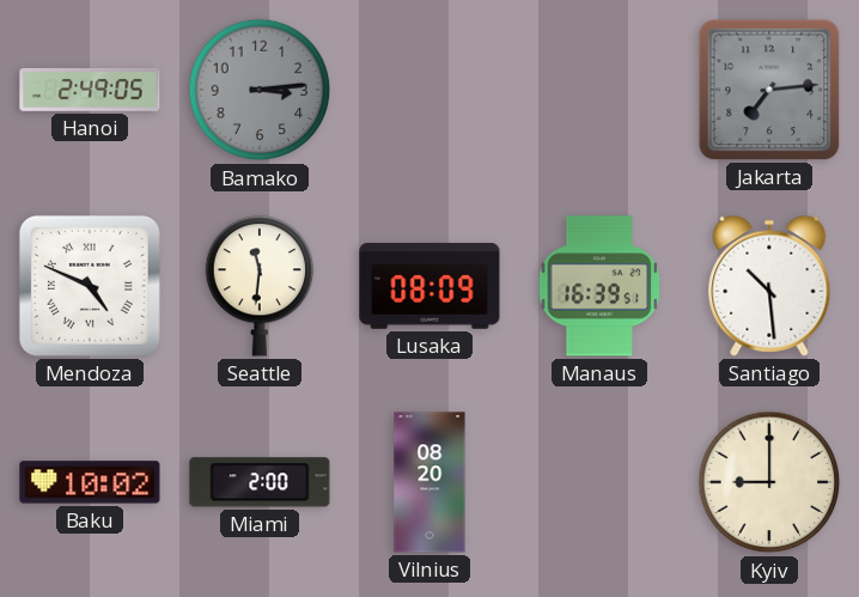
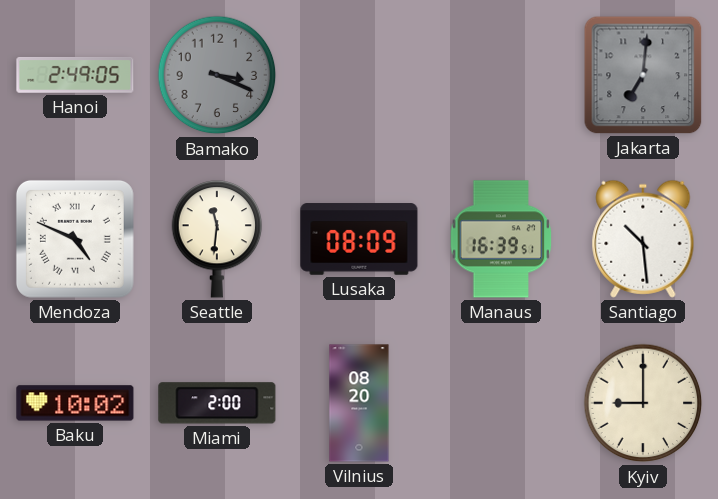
Bamako: 3:14 -> 3:19
Jakarta: 7:14 -> 7:01
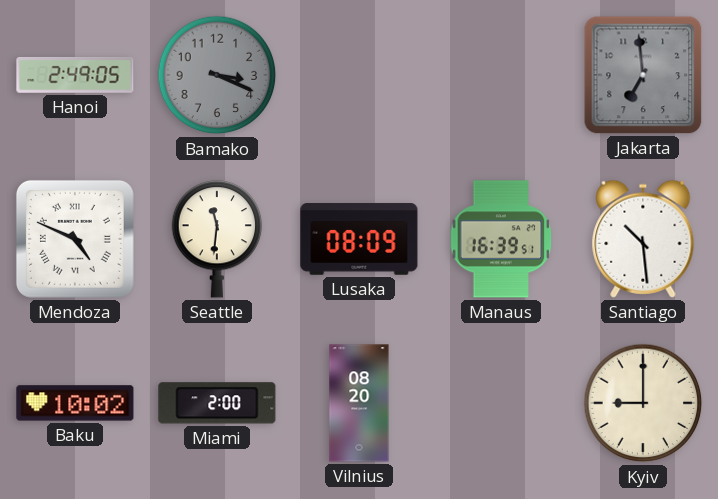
Jakarta: 7:01 -> 6:59
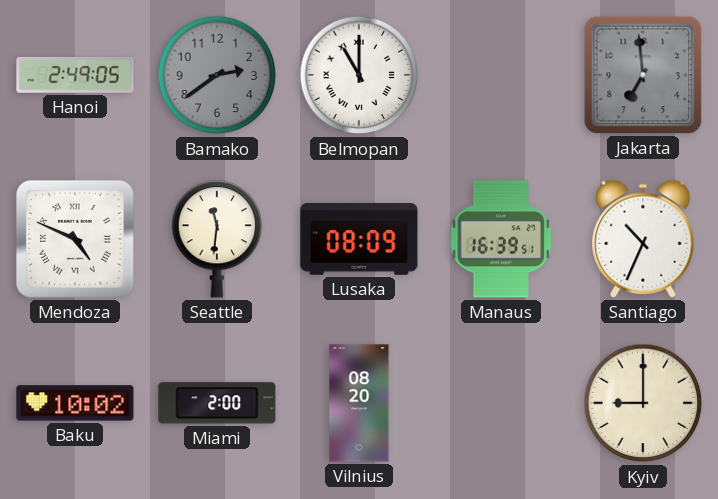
Bamako: 3:19 -> 2:39
Belmopan: none -> 11:00
Santiago: 10:29 -> 10:34
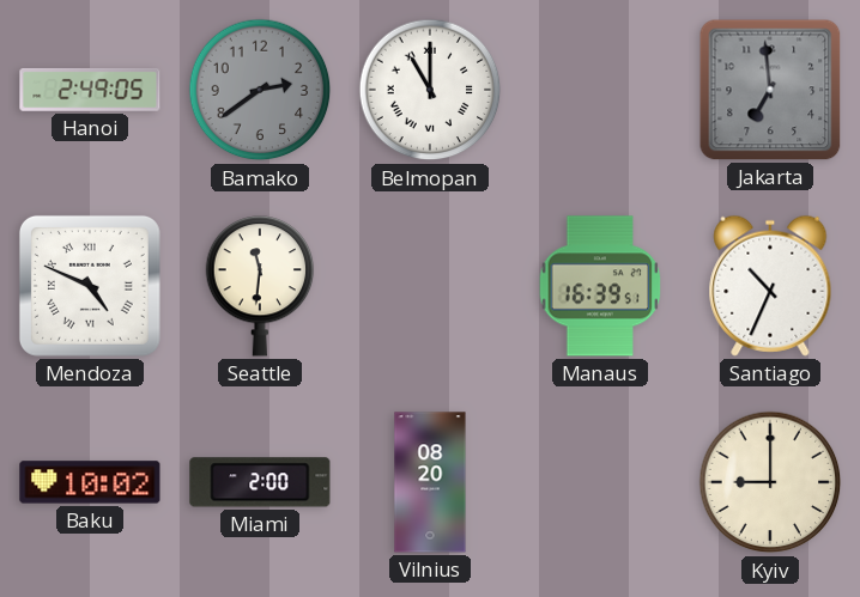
Lusaka: 08:09 -> none
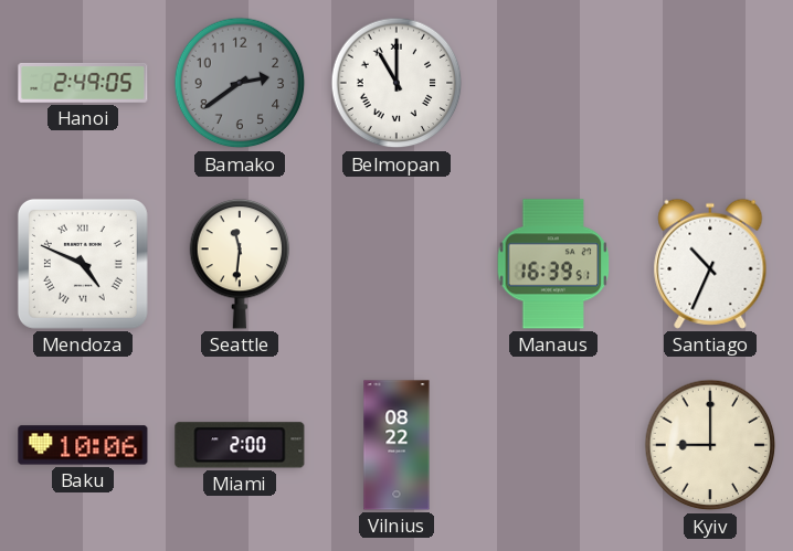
Jakarta: 6:59 -> none
Baku: 10:02 -> 10:06
Vilnius: 08:20 -> 08:22
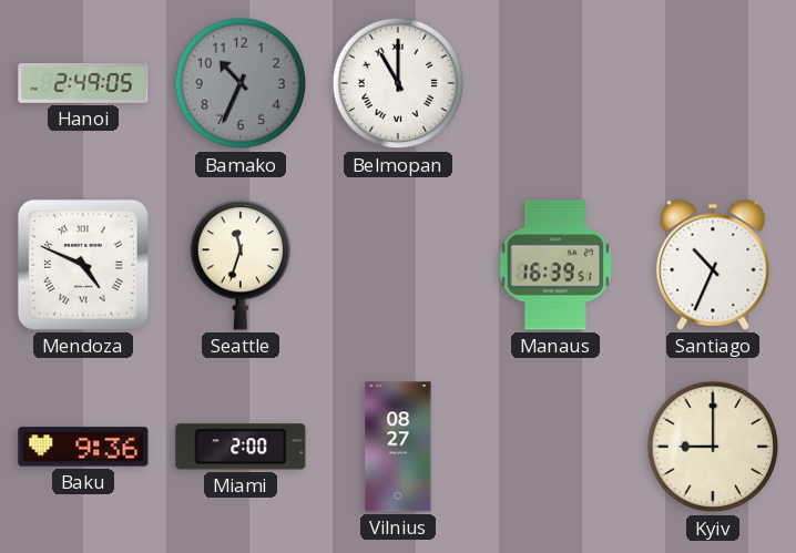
Bamako: 2:39 -> 10:34
Seattle: 11:31 -> 11:33
Baku: 10:06 -> 9:36
Vilnius: 08:22 -> 08:27
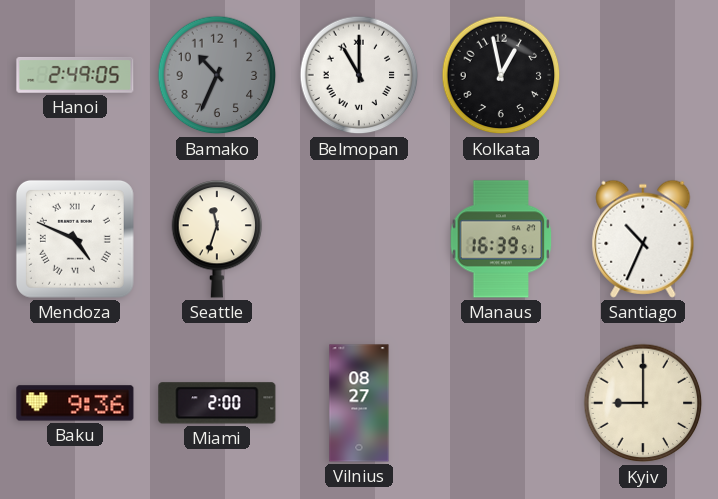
Kolkata: none -> 12:58
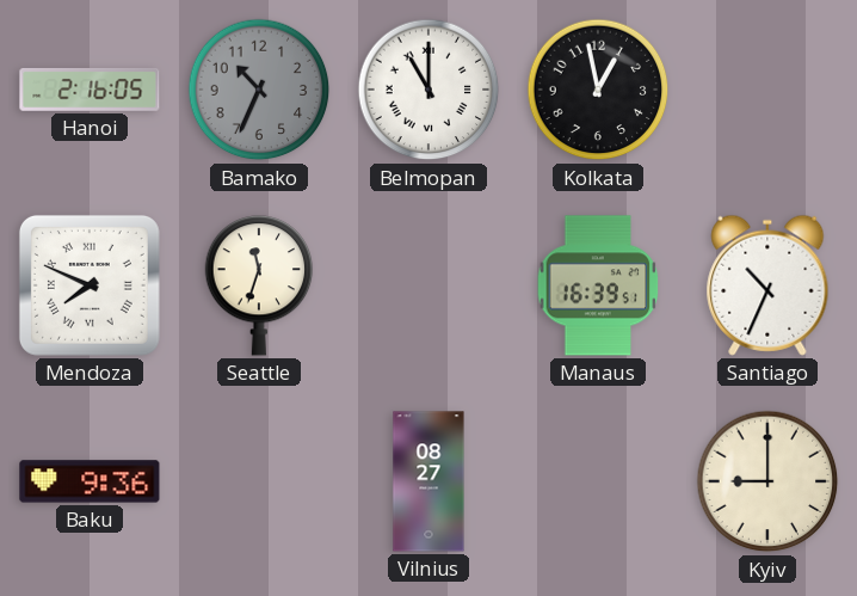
Hanoi: 2:49 -> 2:16
Mendoza: 4:49 -> 7:49
Miami: 2:00 -> none
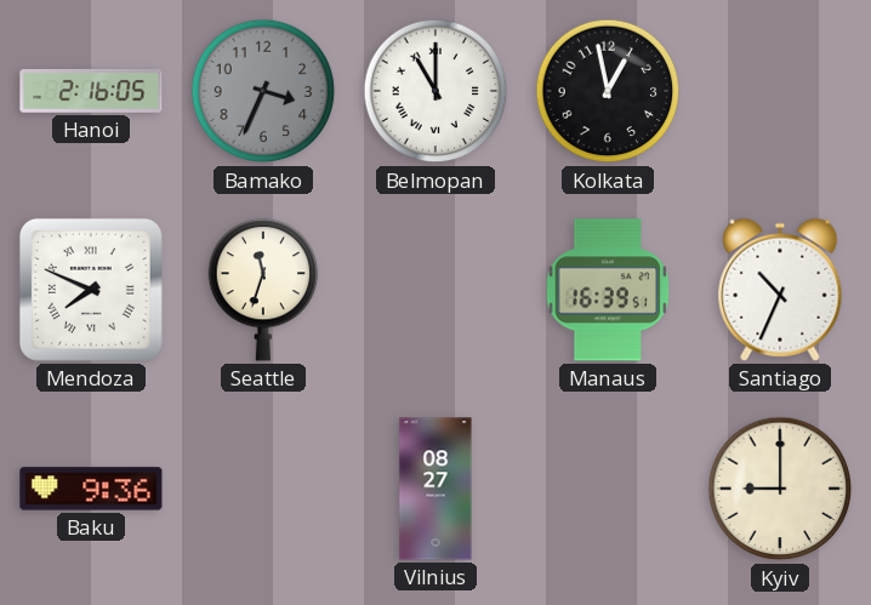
Bamako: 10:34 -> 3:34
